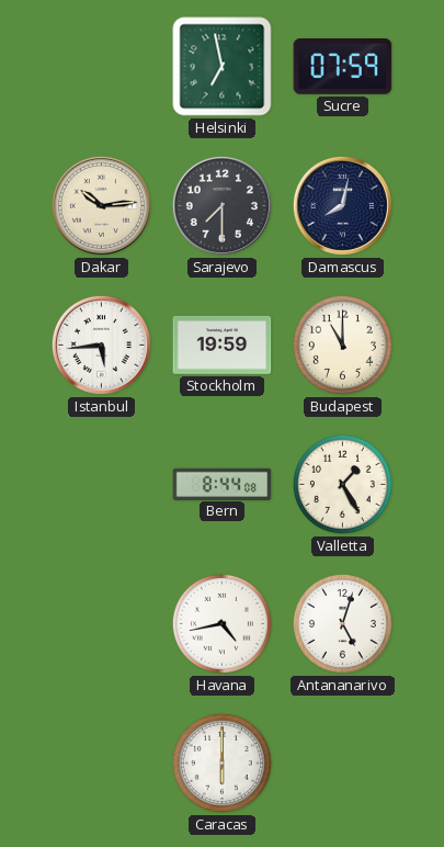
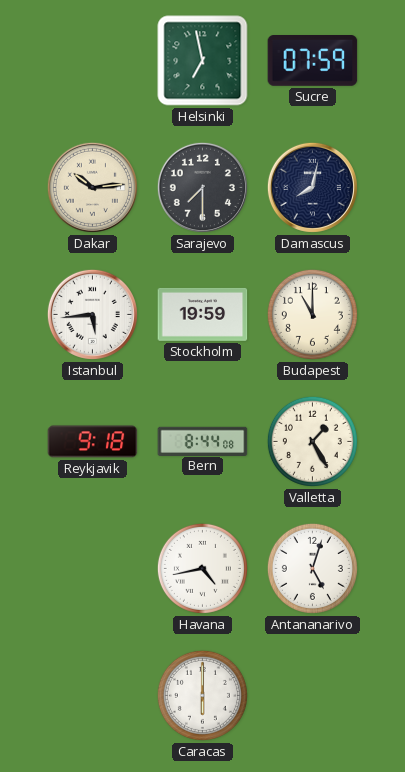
Reykjavik: none -> 9:18
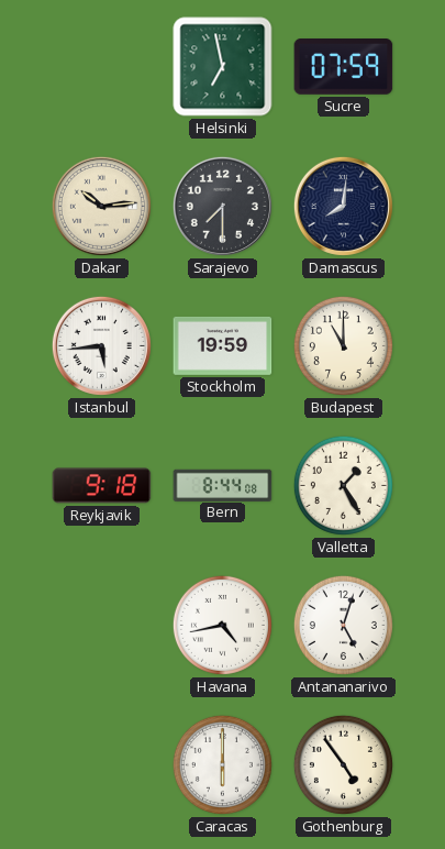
Damascus: 8:02 -> 8:01
Gothenburg: none -> 4:54
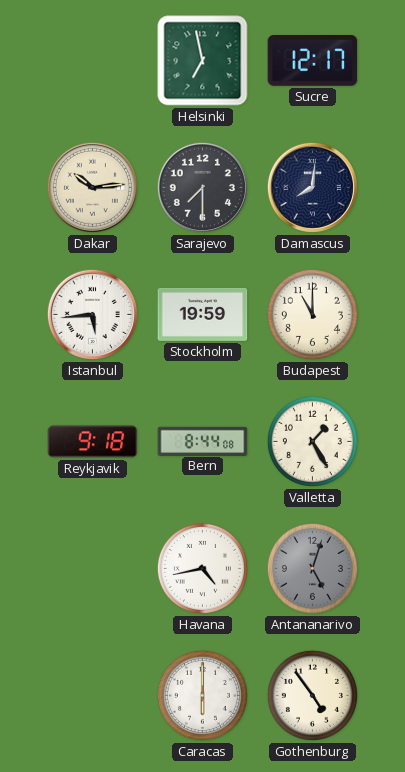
Sucre: 07:59 -> 12:17
Antananarivo dial: white -> grey
